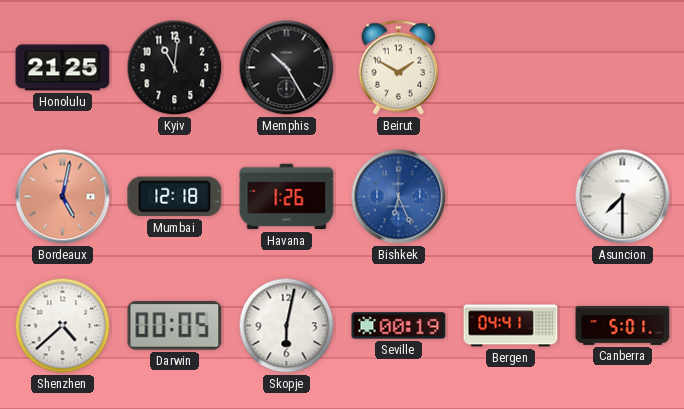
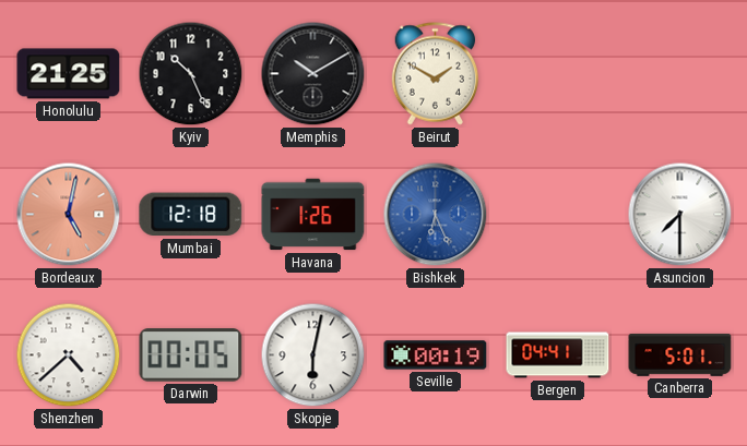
Kyiv: 11:01 -> 10:26
Memphis: 10:25 -> 10:10
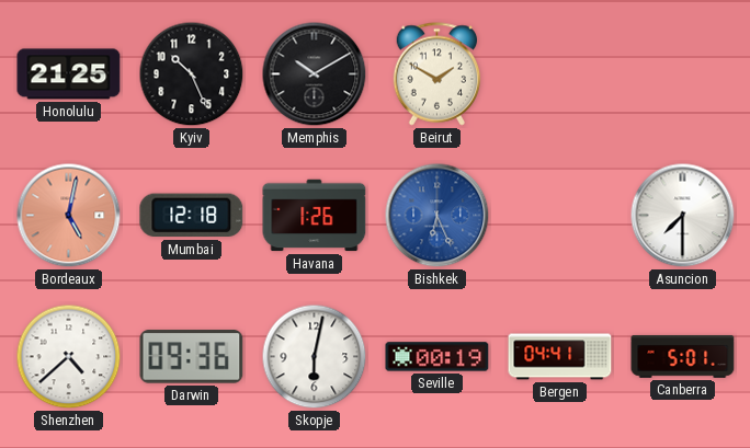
Darwin: 00:05 -> 09:36
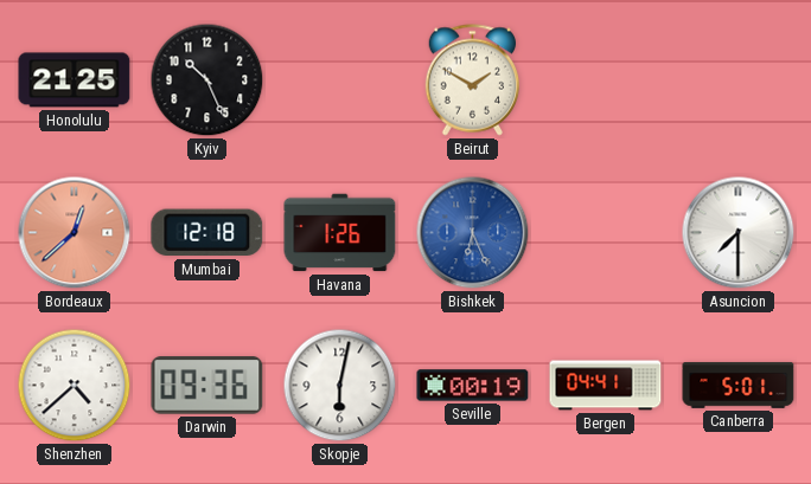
Memphis: 10:10 -> none
Bordeaux: 5:02 -> 12:38
